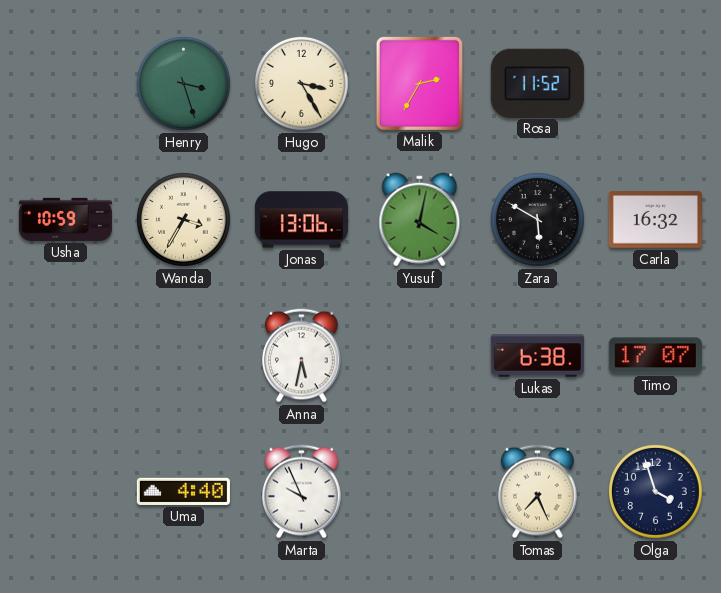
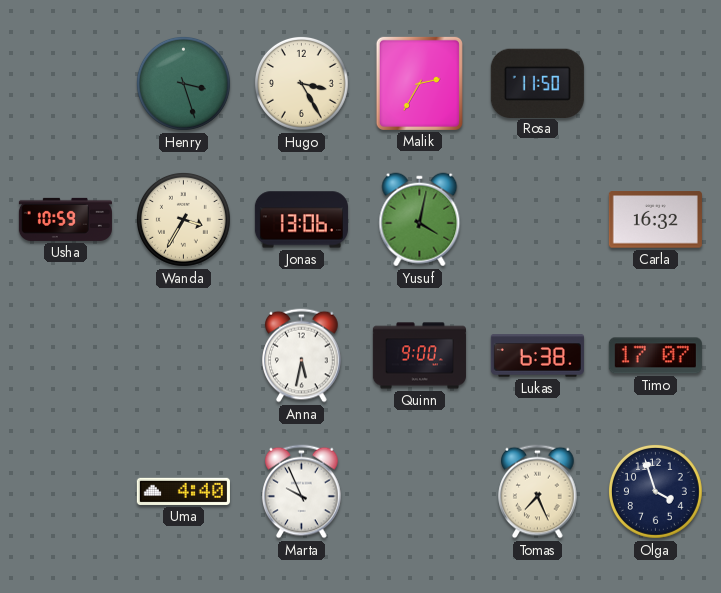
Rosa: 11:52 -> 11:50
Zara: 5:50 -> none
Quinn: none -> 9:00
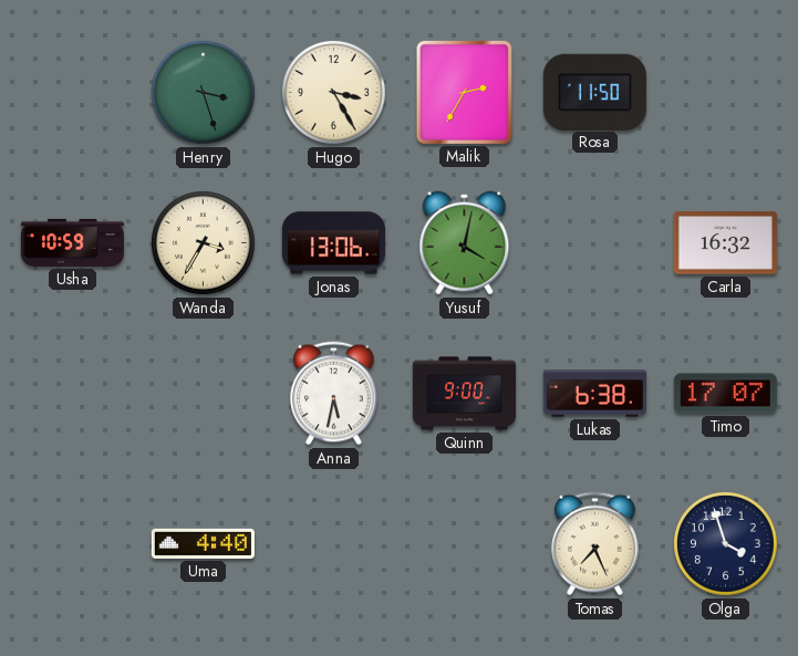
Marta: 9:56 -> none
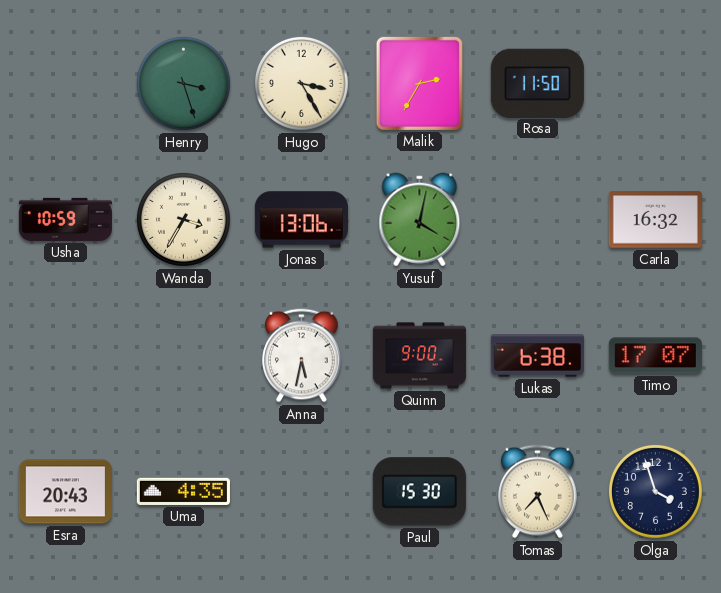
Esra: none -> 20:43
Uma: 4:40 -> 4:35
Paul: none -> 15:30
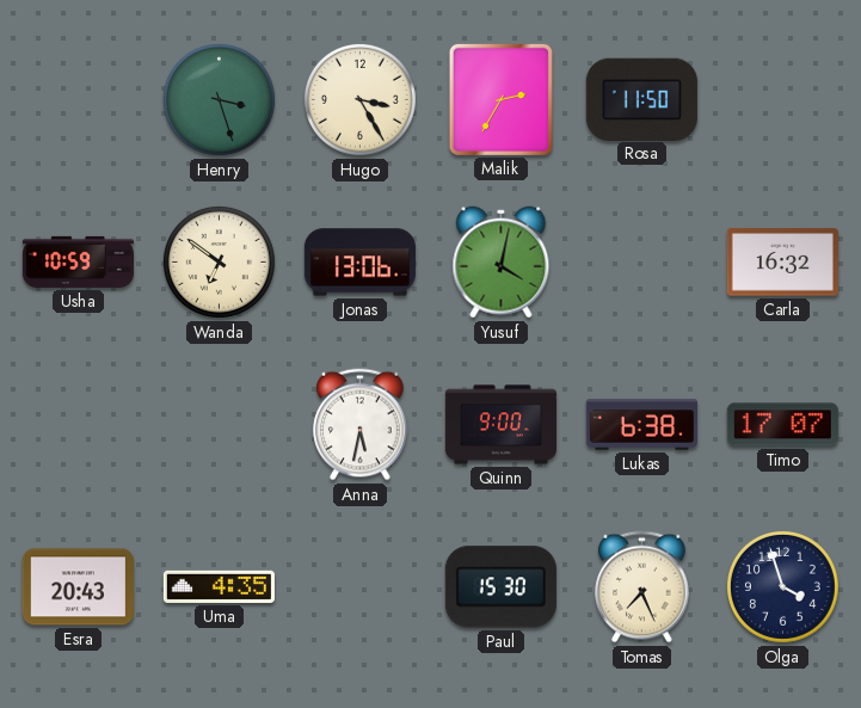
Wanda: 3:35 -> 6:51
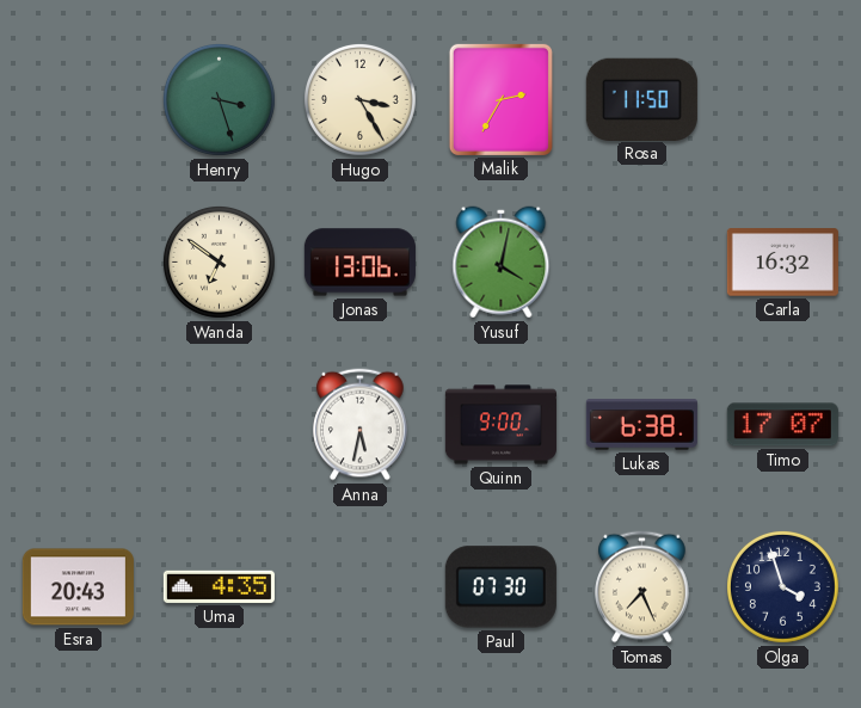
Usha: 10:59 -> none
Paul: 15:30 -> 07:30
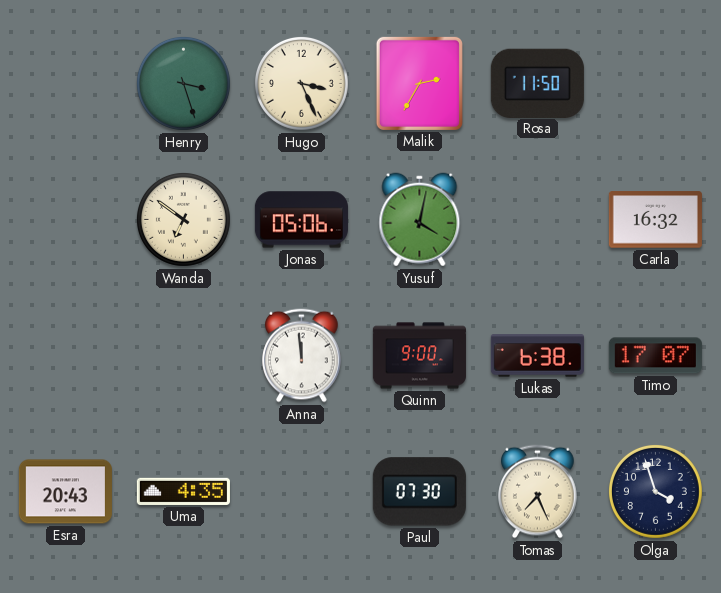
Hugo: 3:25 -> 3:26
Jonas: 13:06 -> 05:06
Anna: 5:32 -> 11:59
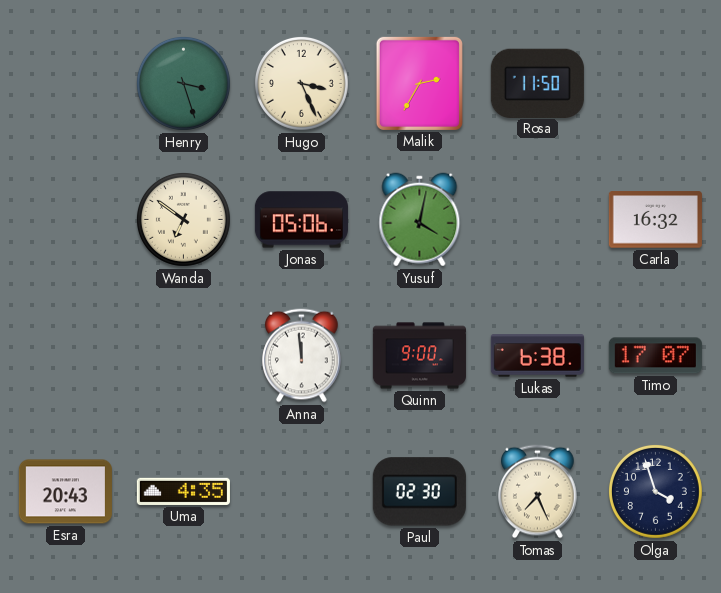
Paul: 07:30 -> 02:30
